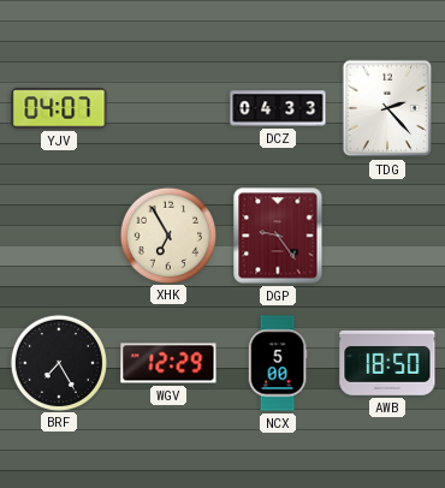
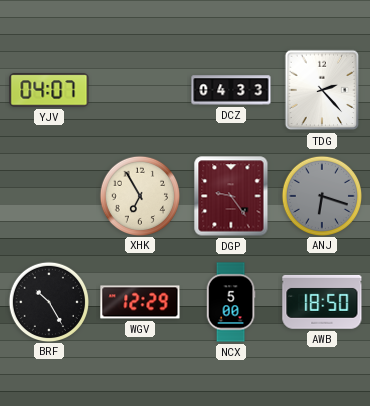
ANJ: none -> 6:18
BRF: 7:25 -> 10:25
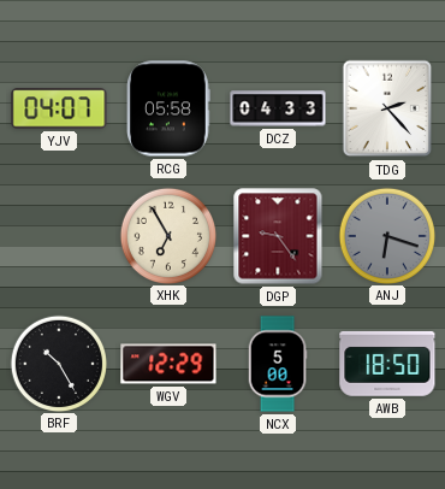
RCG: none -> 05:58
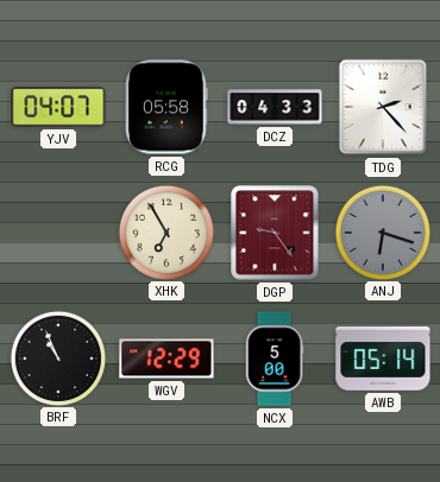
BRF: 10:25 -> 10:56
AWB: 18:50 -> 05:14
